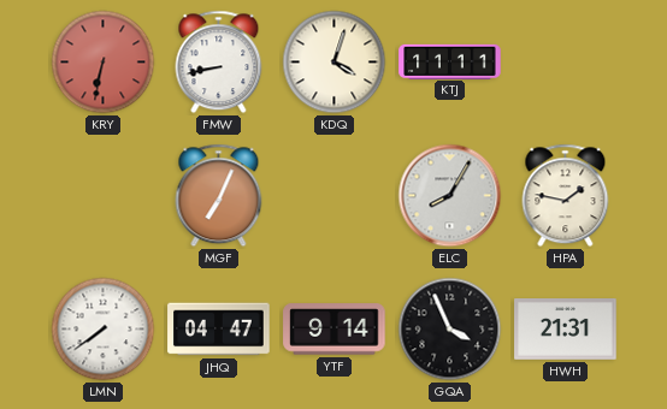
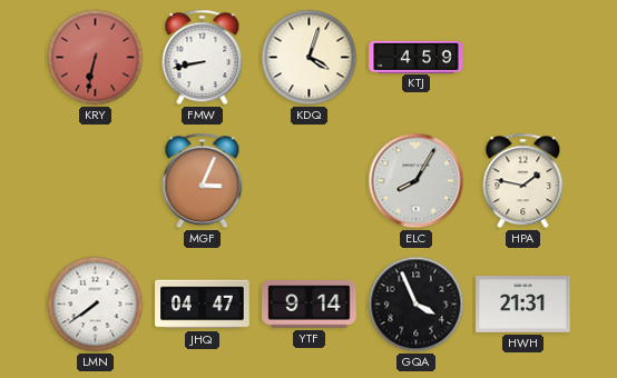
KTJ: 11:11 -> 4:59
MGF: 7:04 -> 3:04
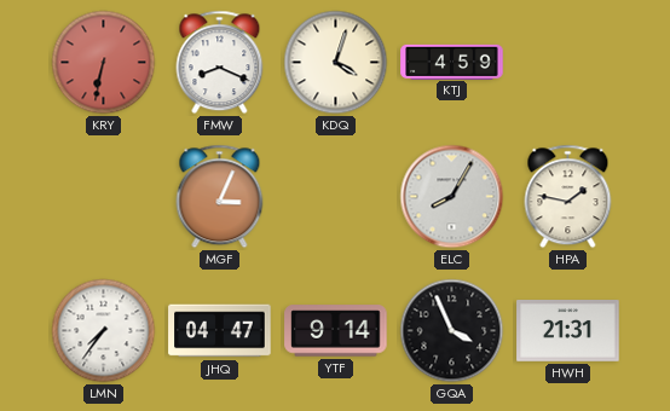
FMW: 8:43 -> 8:19
LMN: 7:39 -> 7:36
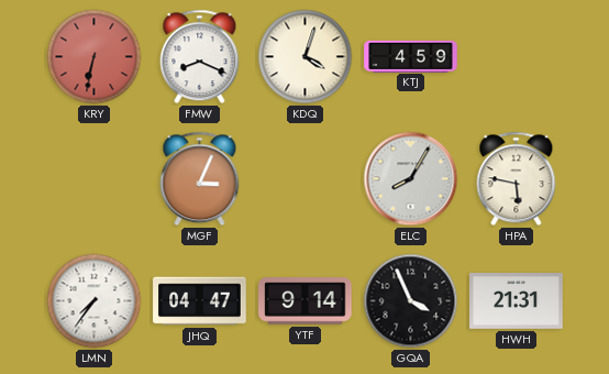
HPA: 1:47 -> 5:47
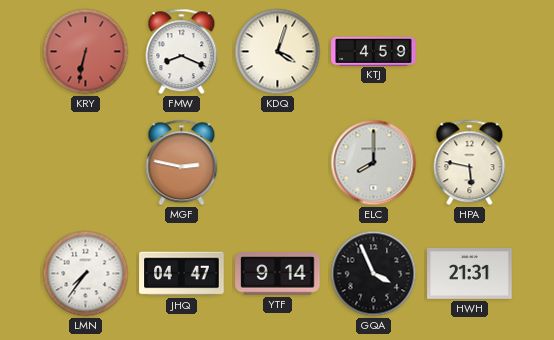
MGF: 3:04 -> 2:47
ELC: 8:05 -> 8:00
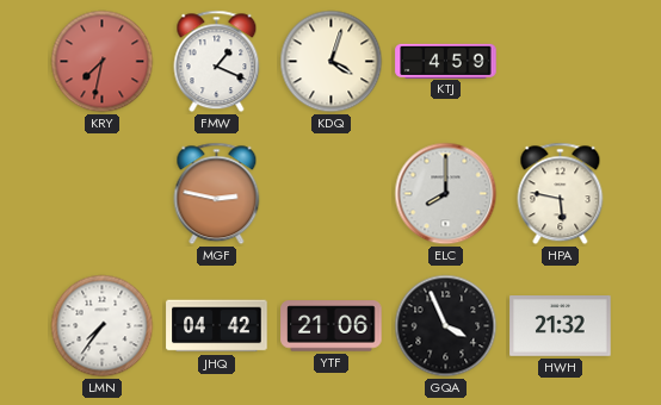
KRY: 6:32 -> 7:32
FMW: 8:19 -> 1:19
JHQ: 04:47 -> 04:42
YTF: 9:14 -> 21:06
HWH: 21:31 -> 21:32
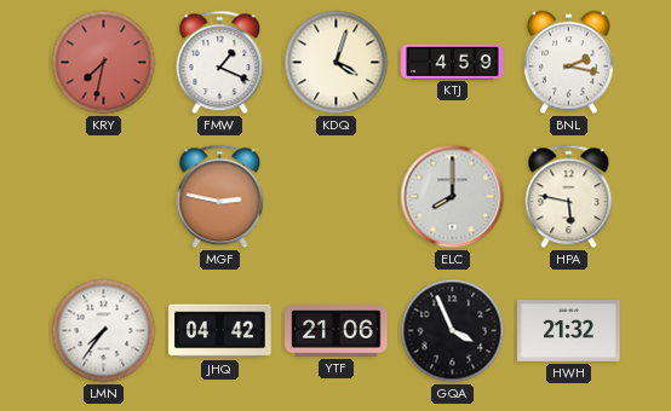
BNL: none -> 2:17
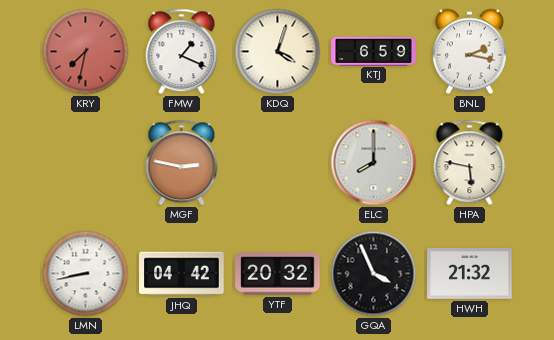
KTJ: 4:59 -> 6:59
LMN: 7:36 -> 8:43
YTF: 21:06 -> 20:32
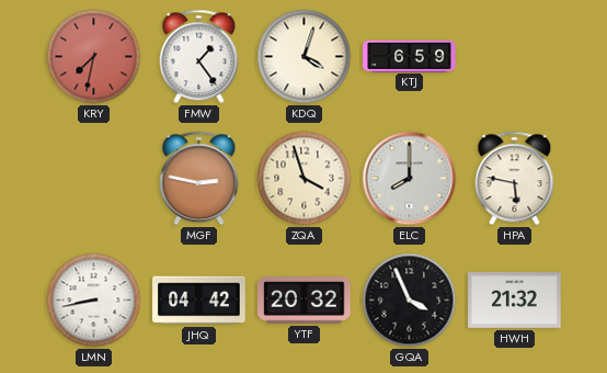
FMW: 1:19 -> 1:24
BNL: 2:17 -> none
ZQA: none -> 3:57
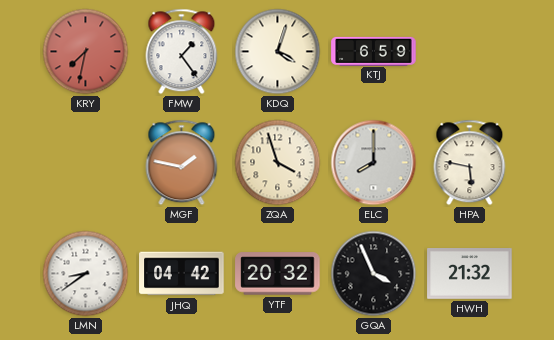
MGF: 2:47 -> 1:47
LMN: 8:43 -> 8:39
